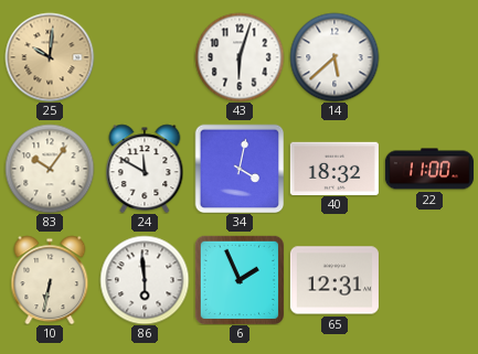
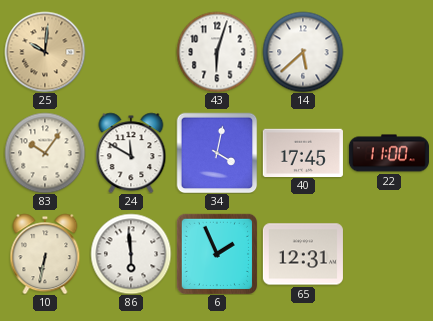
40: 18:32 -> 17:45
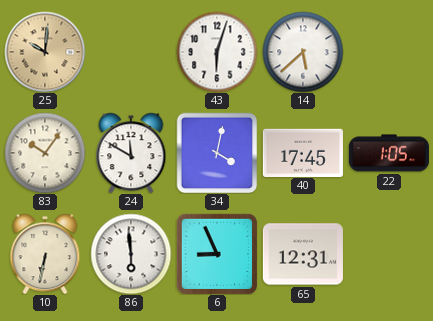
22: 11:00 -> 1:05
6: 1:56 -> 8:56
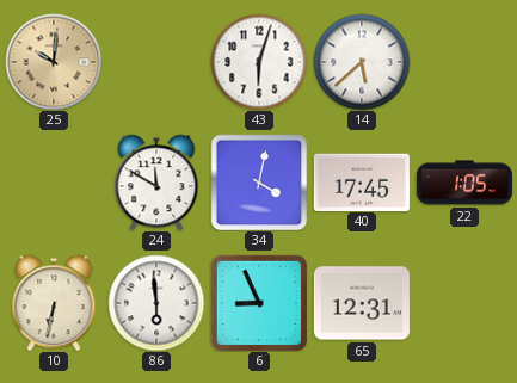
83: 10:06 -> none
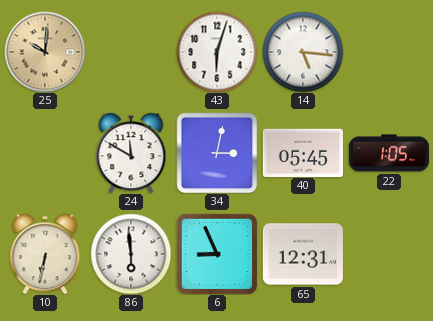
14: 5:38 -> 5:16
34: 4:02 -> 3:02
40: 17:45 -> 05:45
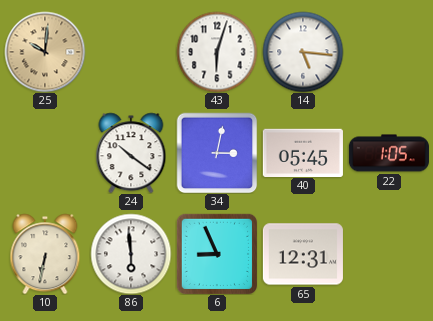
24: 11:50 -> 10:21
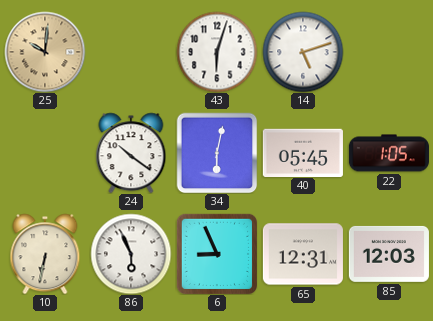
14: 5:16 -> 5:12
34: 3:02 -> 6:02
86: 5:59 -> 5:56
85: none -> 12:03
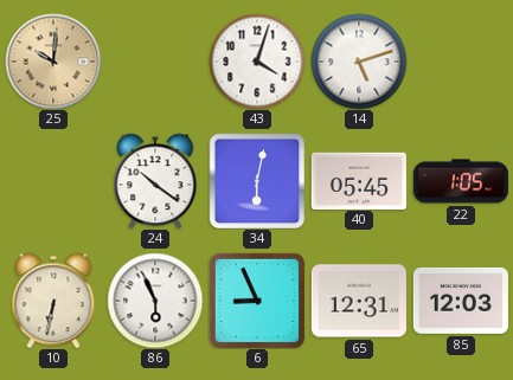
43: 6:03 -> 4:03
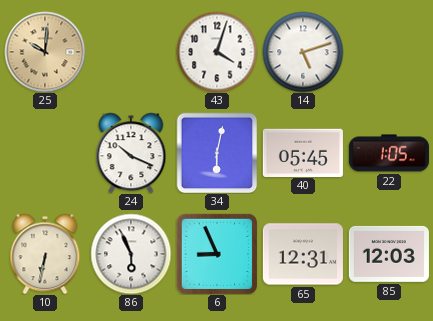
24: 10:21 -> 10:19
